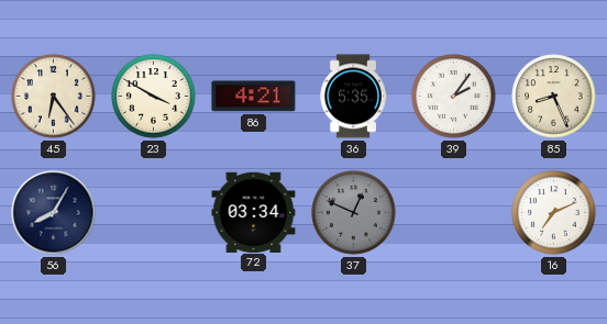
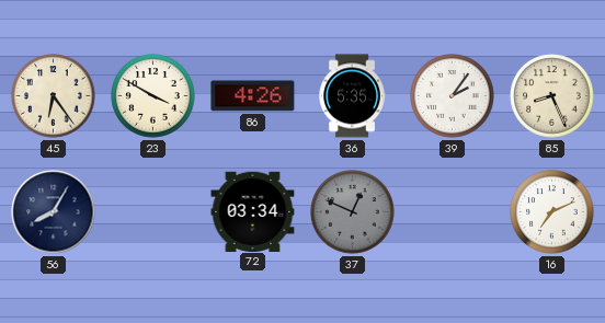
86: 4:21 -> 4:26
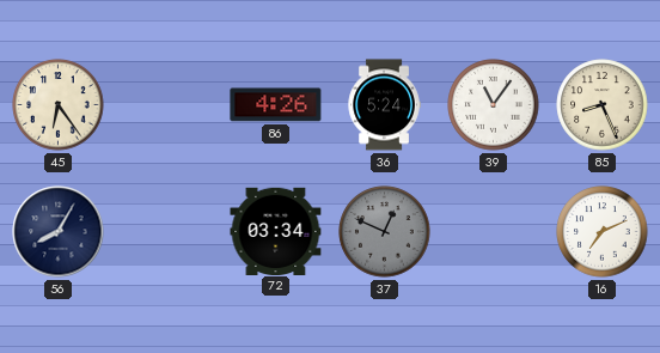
23: 3:50 -> none
36: 5:35 -> 5:24
39: 2:06 -> 11:06
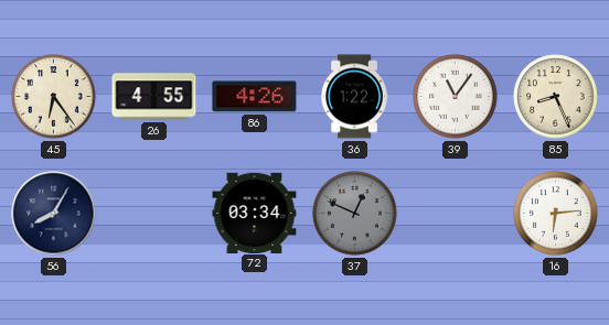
26: none -> 4:55
36: 5:24 -> 1:22
16: 7:11 -> 6:14
